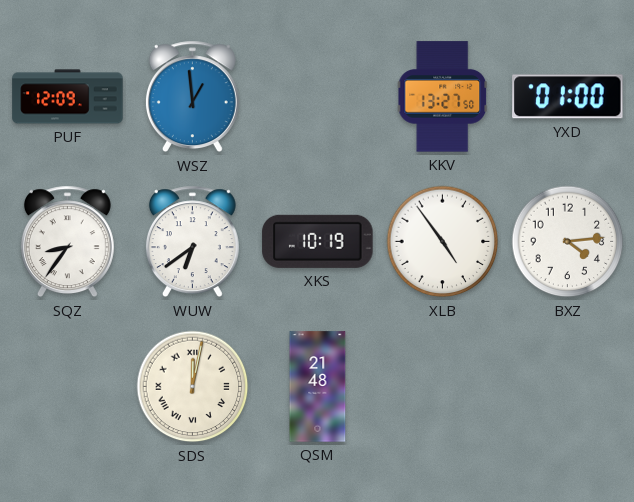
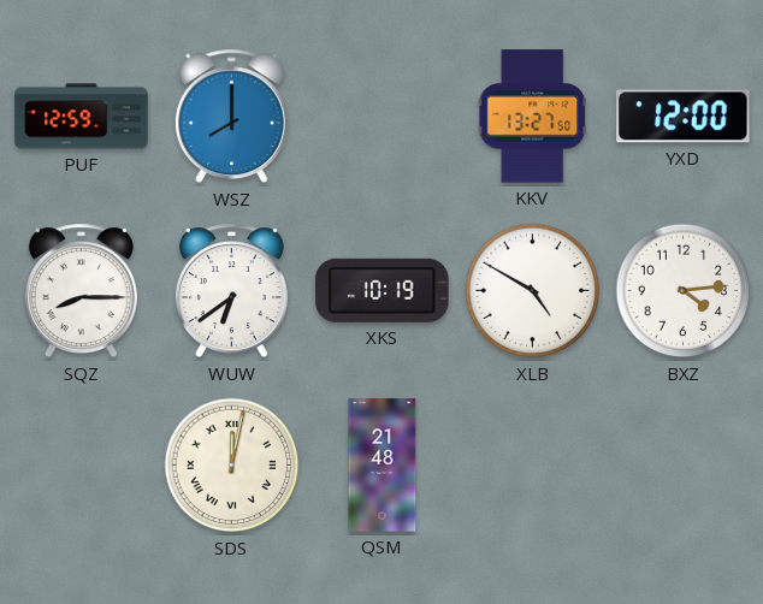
PUF: 12:09 -> 12:59
WSZ: 12:59 -> 8:00
YXD: 01:00 -> 12:00
SQZ: 8:36 -> 8:15
XLB: 4:54 -> 4:50
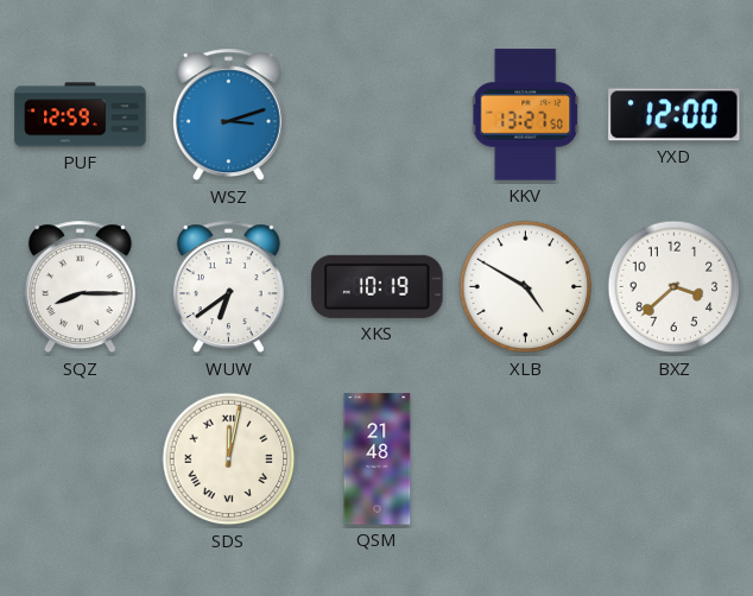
WSZ: 8:00 -> 3:12
BXZ: 4:14 -> 3:38
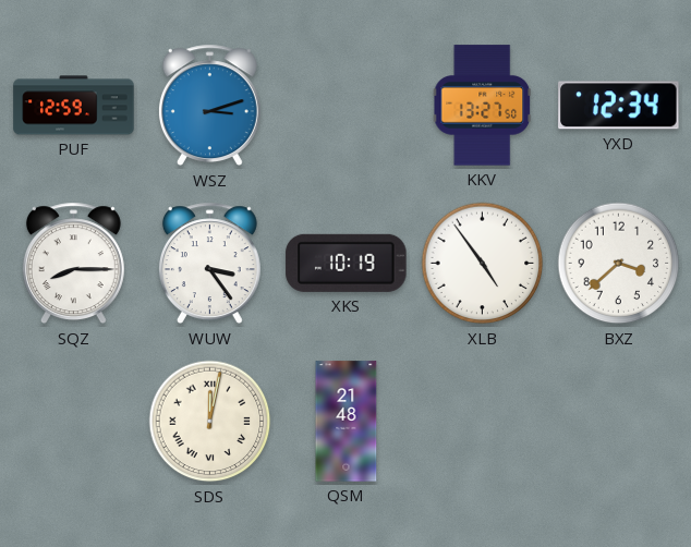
YXD: 12:00 -> 12:34
WUW: 6:39 -> 3:24
XLB: 4:50 -> 4:54
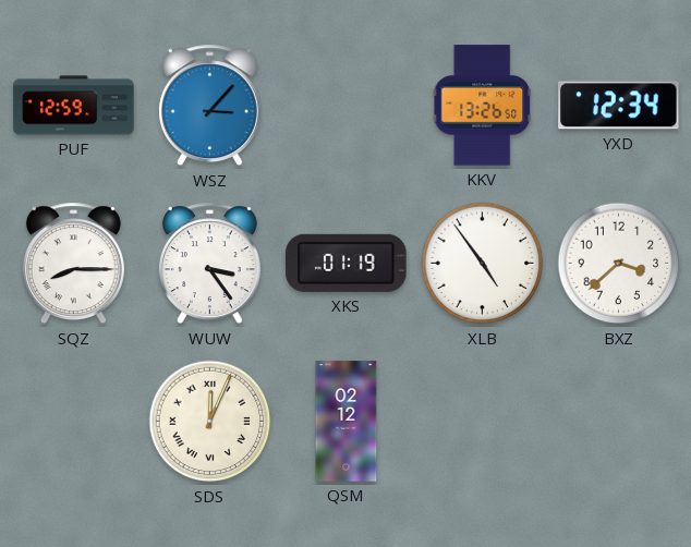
WSZ: 3:12 -> 3:07
KKV: 13:27 -> 13:26
XKS: 10:19 -> 01:19
SDS: 12:02 -> 12:04
QSM: 21:48 -> 02:12
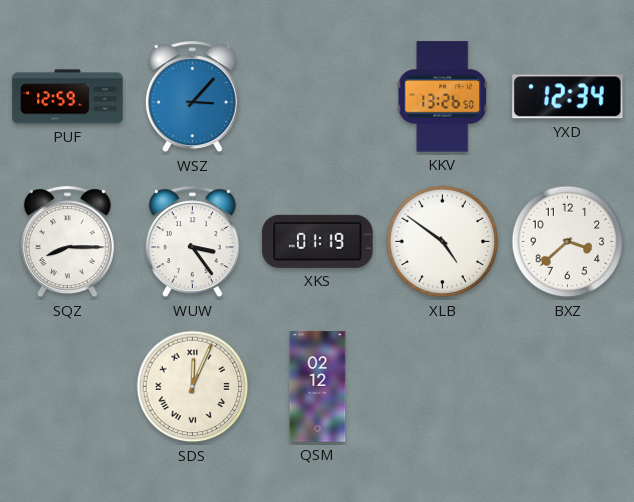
XLB: 4:54 -> 4:51
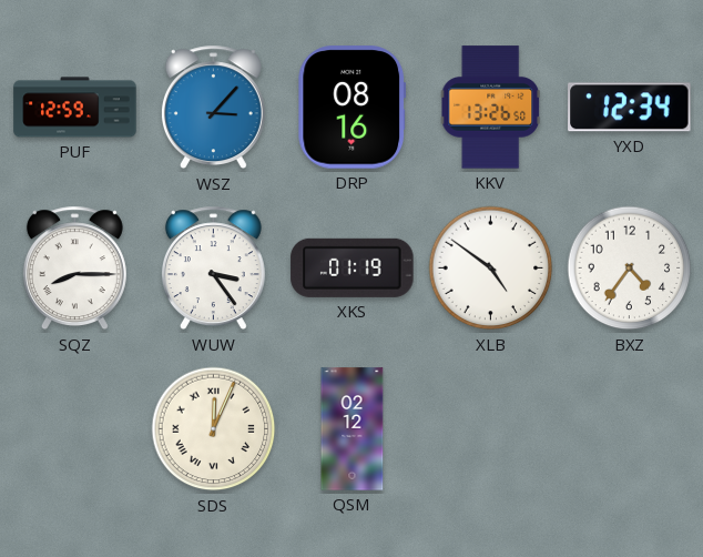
DRP: none -> 08:16
BXZ: 3:38 -> 4:36
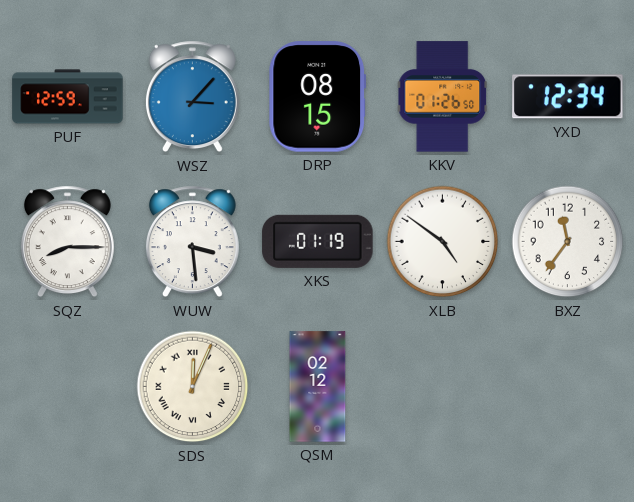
DRP: 08:16 -> 08:15
KKV: 13:26 -> 01:26
WUW: 3:24 -> 3:29
BXZ: 4:36 -> 11:36
